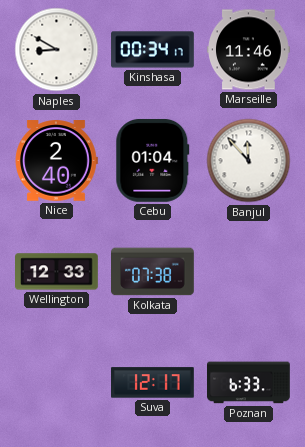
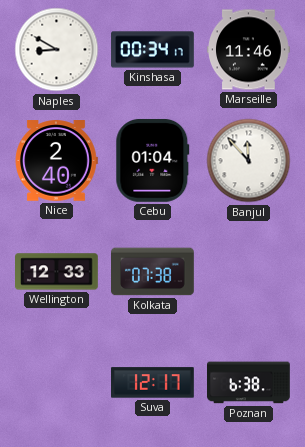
Poznan: 6:33 -> 6:38
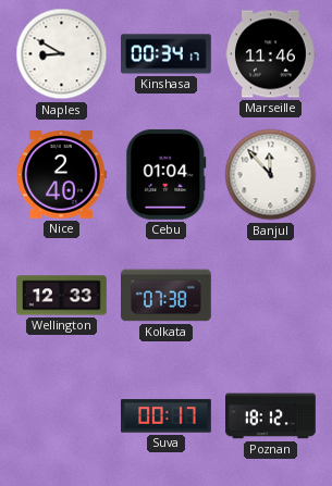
Suva: 12:17 -> 00:17
Poznan: 6:38 -> 18:12
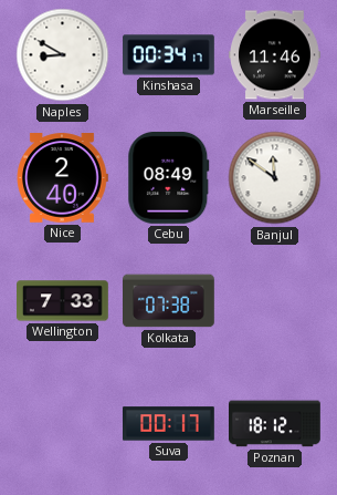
Cebu: 01:04 -> 08:49
Banjul: 11:53 -> 11:51
Wellington: 12:33 -> 7:33
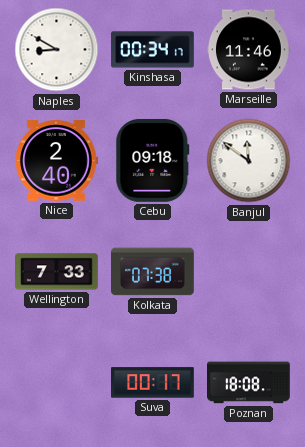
Cebu: 08:49 -> 09:18
Poznan: 18:12 -> 18:08
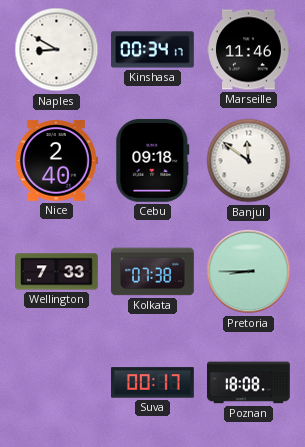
Pretoria: none -> 8:45
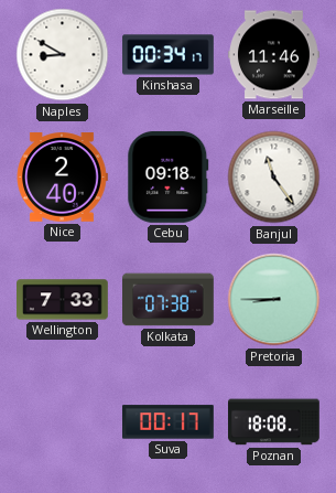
Banjul: 11:51 -> 11:24
